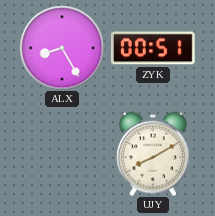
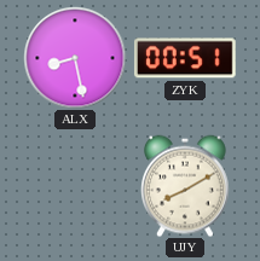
ALX: 8:25 -> 8:28
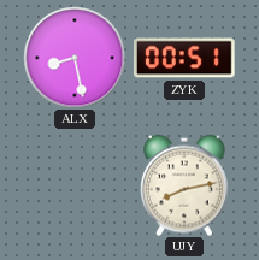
UJY: 8:10 -> 8:13
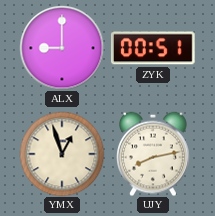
ALX: 8:28 -> 9:00
YMX: none -> 12:57
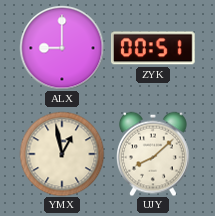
YMX: 12:57 -> 12:58
UJY: 8:13 -> 8:08
